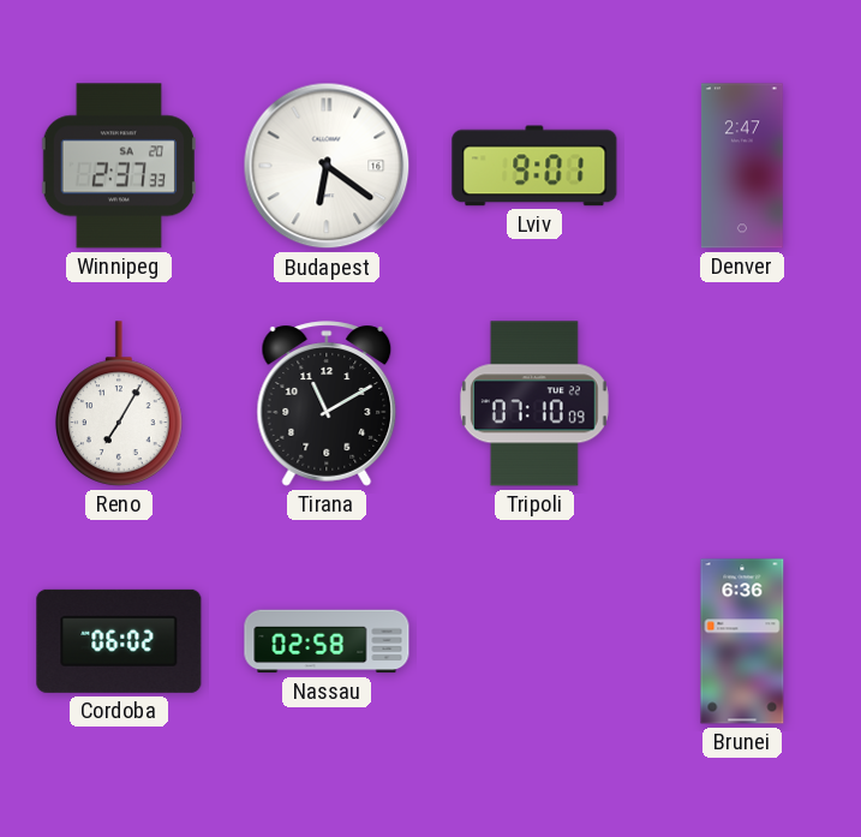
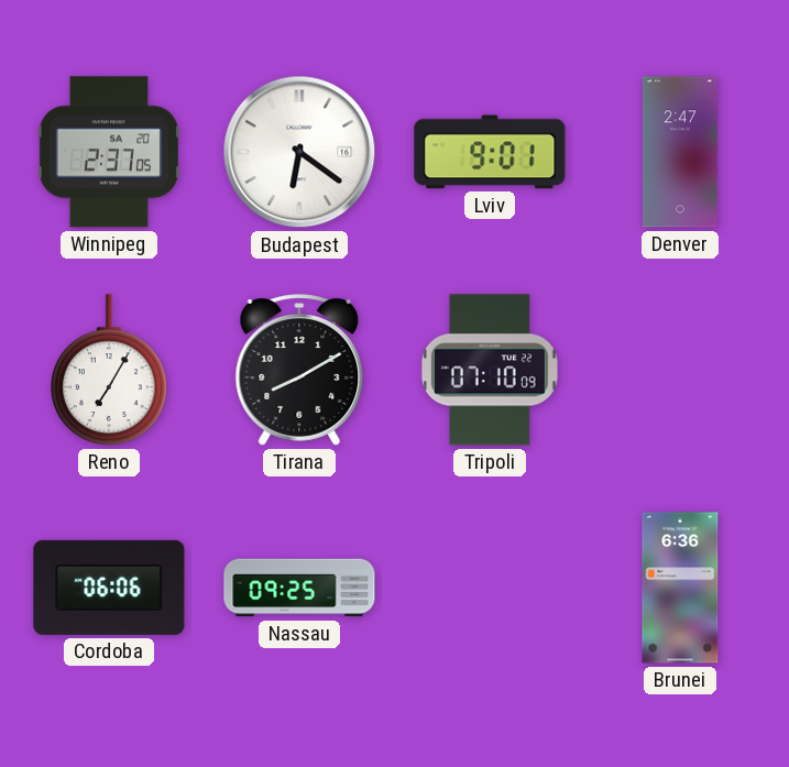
Winnipeg: 2:37:33 -> 2:37:05
Tirana: 11:10 -> 8:10
Cordoba: 06:02 -> 06:06
Nassau: 02:58 -> 09:25
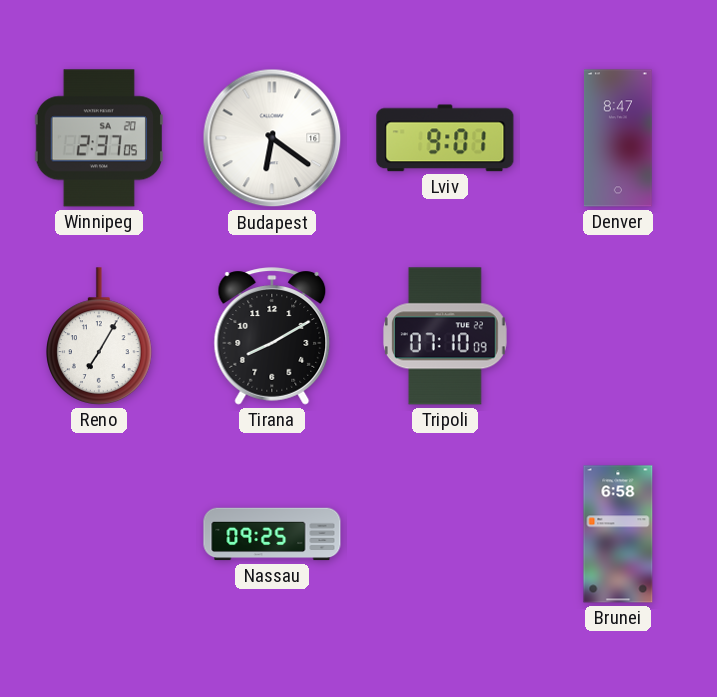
Denver: 2:47 -> 8:47
Cordoba: 06:06 -> none
Brunei: 6:36 -> 6:58
